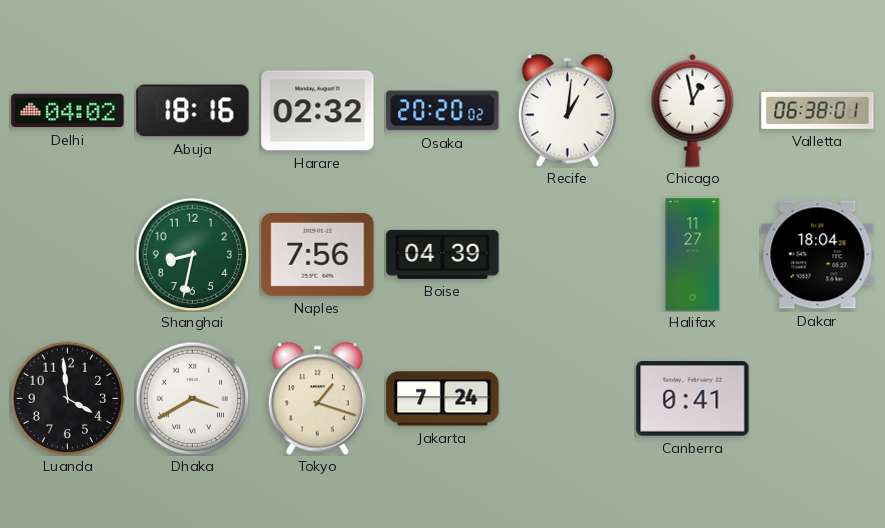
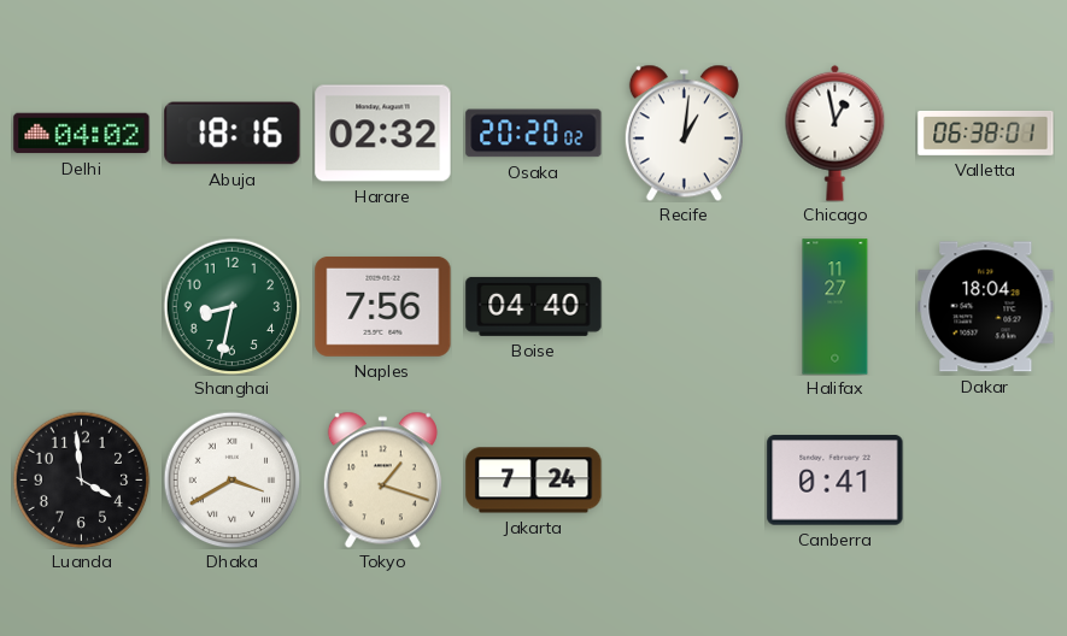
Boise: 04:39 -> 04:40
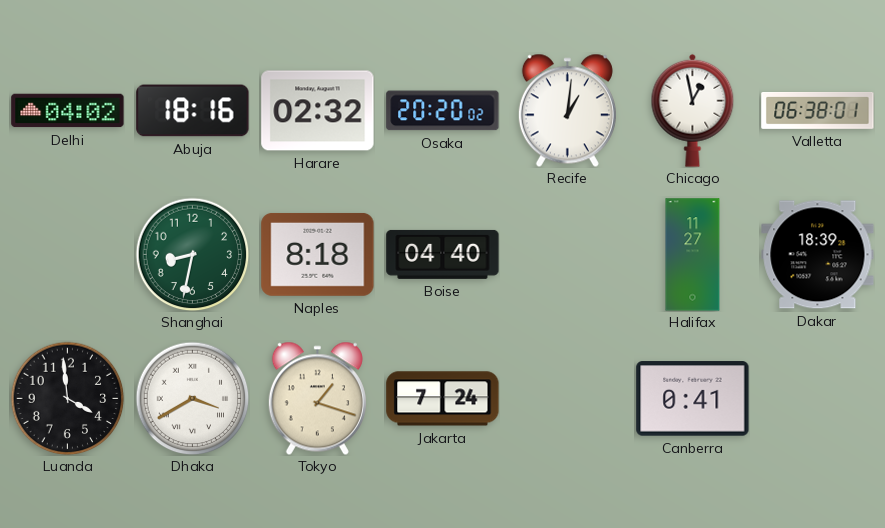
Naples: 7:56 -> 8:18
Dakar: 18:04 -> 18:39
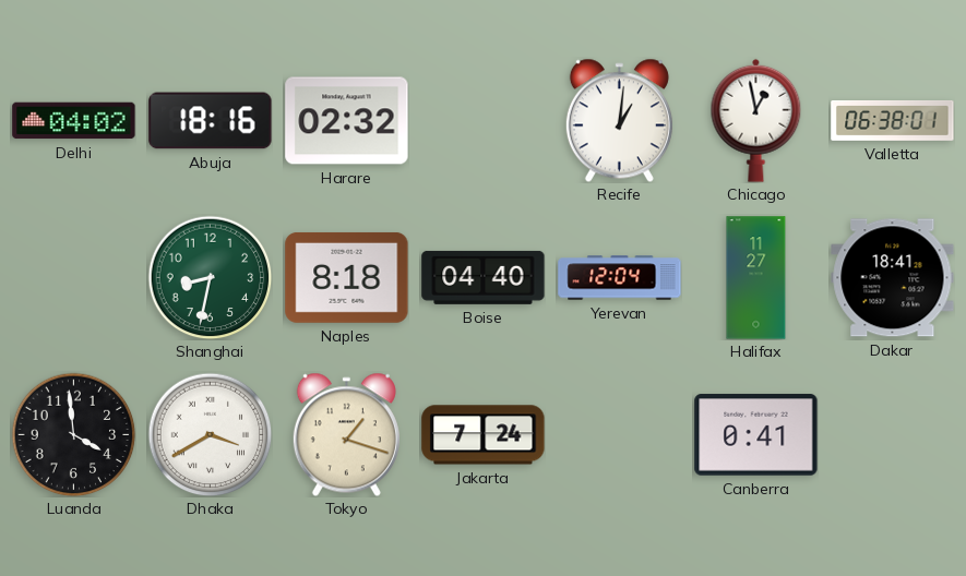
Osaka: 20:20 -> none
Yerevan: none -> 12:04
Dakar: 18:39 -> 18:41
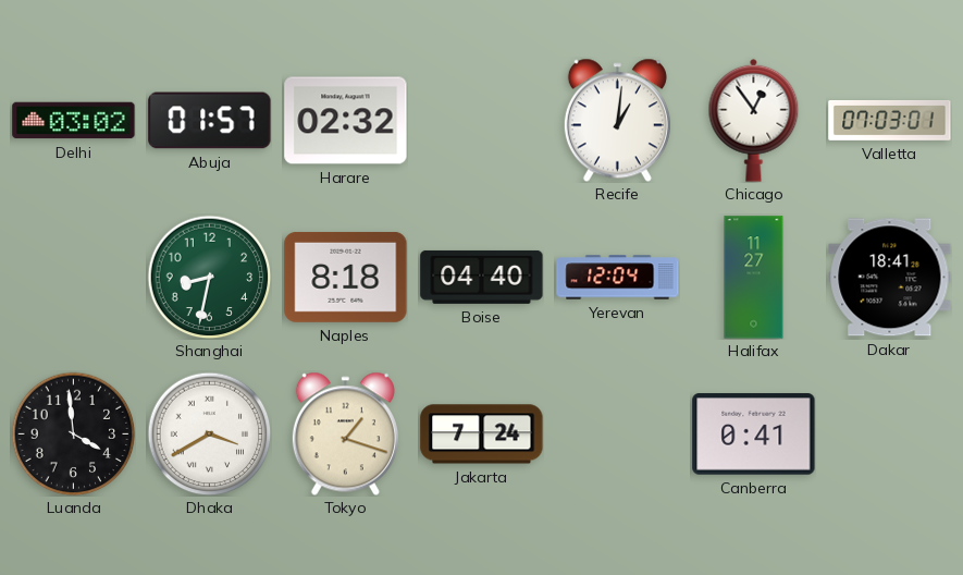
Delhi: 04:02 -> 03:02
Abuja: 18:16 -> 01:57
Chicago: 12:58 -> 12:54
Valletta: 06:38 -> 07:03
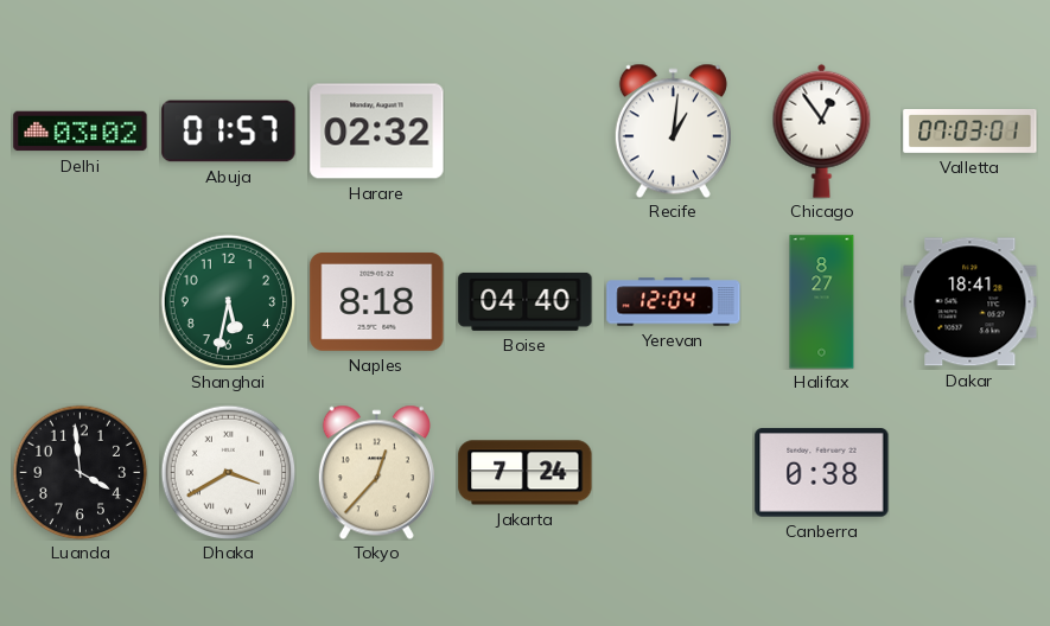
Shanghai: 8:32 -> 5:32
Halifax: 11:27 -> 8:27
Tokyo: 1:18 -> 12:37
Canberra: 0:41 -> 0:38
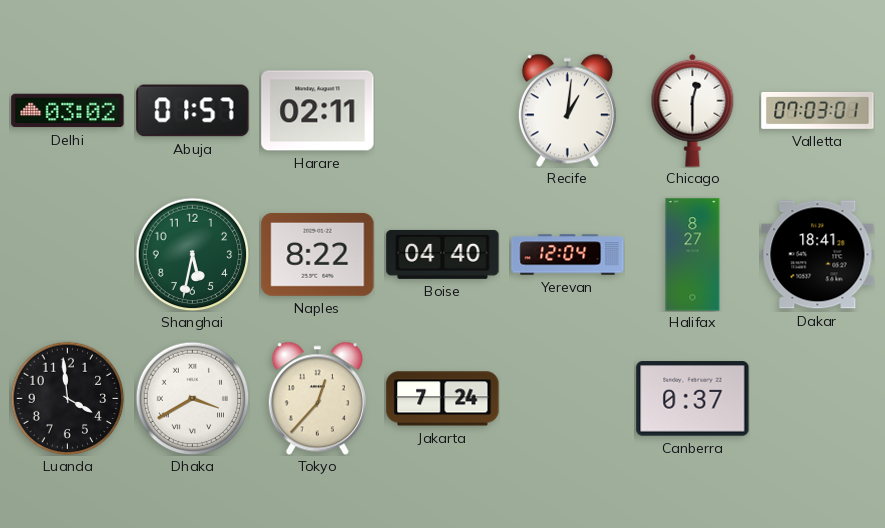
Harare: 02:32 -> 02:11
Chicago: 12:54 -> 12:30
Naples: 8:18 -> 8:22
Canberra: 0:38 -> 0:37
